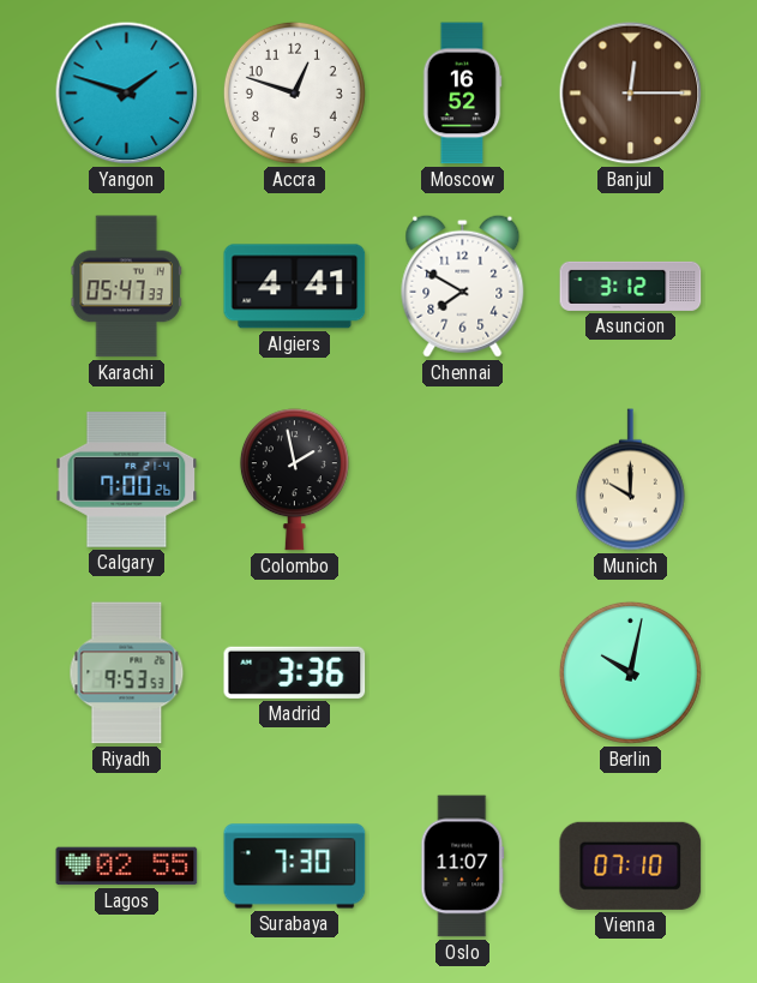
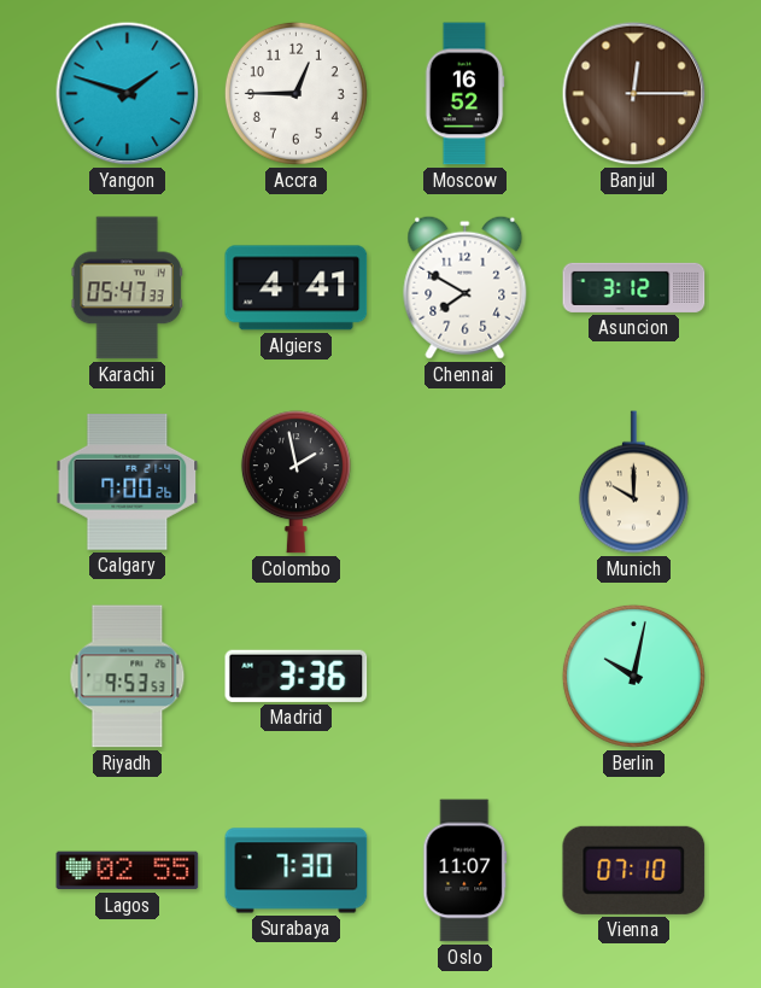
Accra: 12:48 -> 12:45
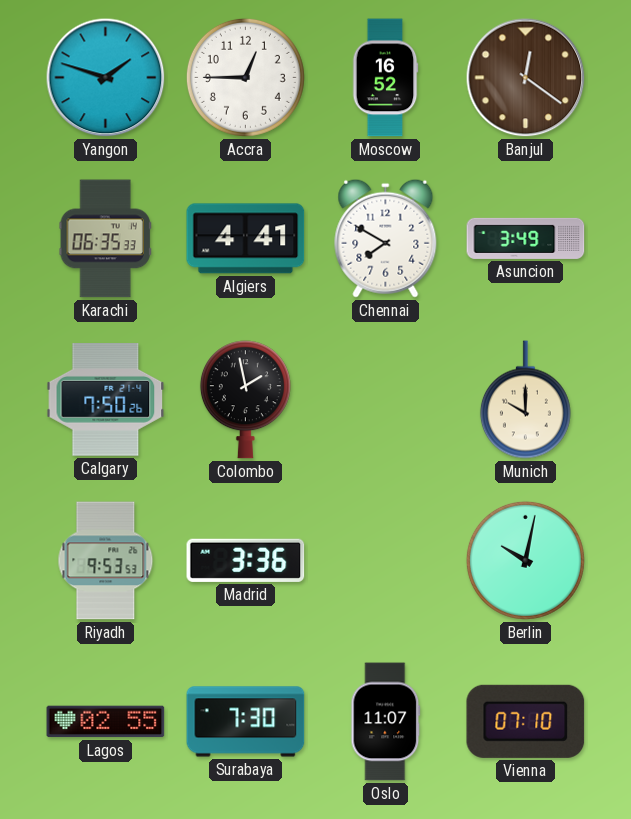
Banjul: 12:15 -> 12:21
Karachi: 05:47 -> 06:35
Asuncion: 3:12 -> 3:49
Calgary: 7:00 -> 7:50
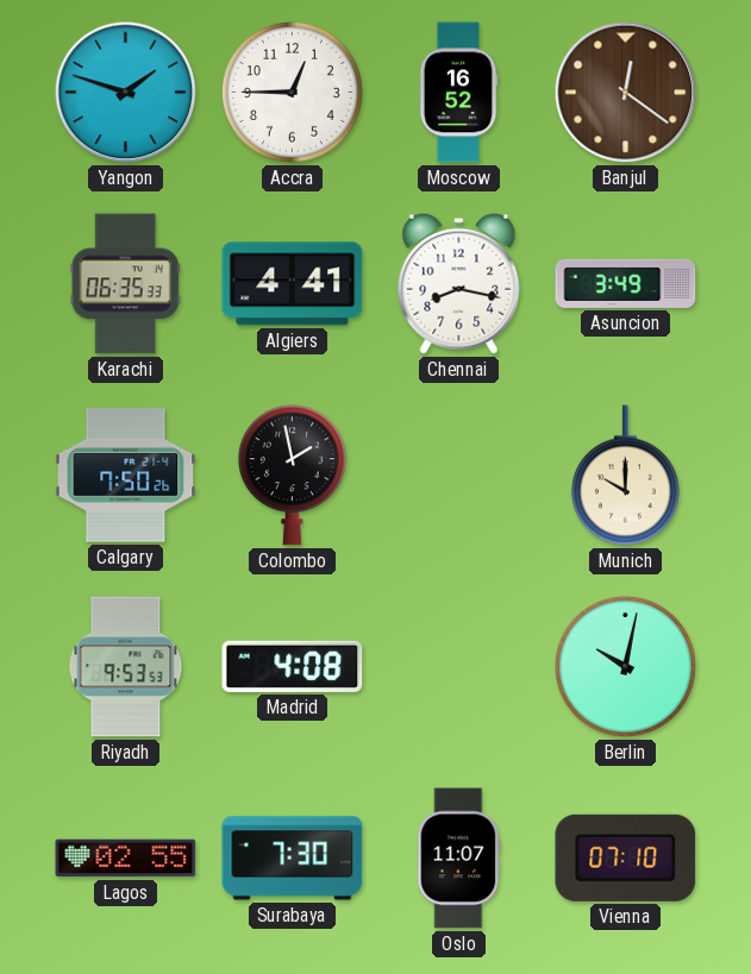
Chennai: 7:50 -> 8:17
Madrid: 3:36 -> 4:08
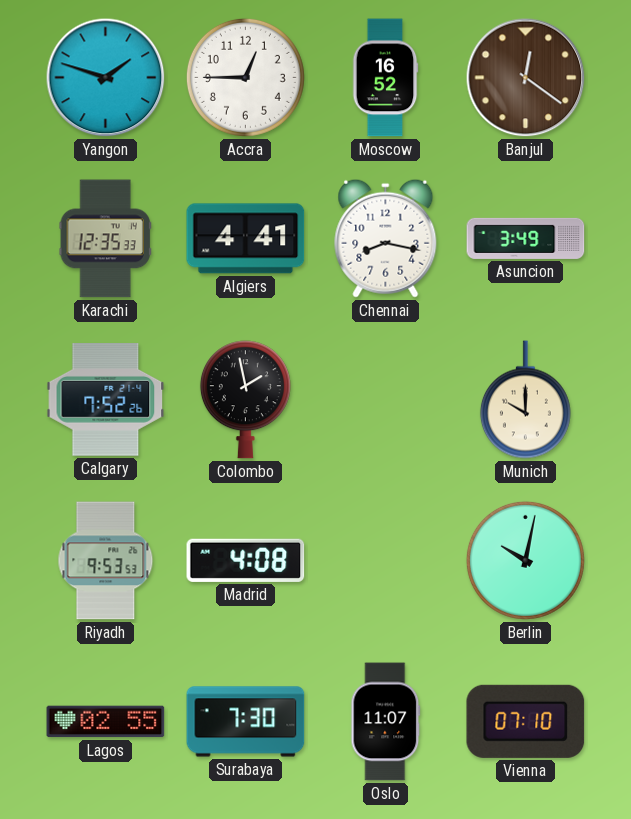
Karachi: 06:35 -> 12:35
Calgary: 7:50 -> 7:52
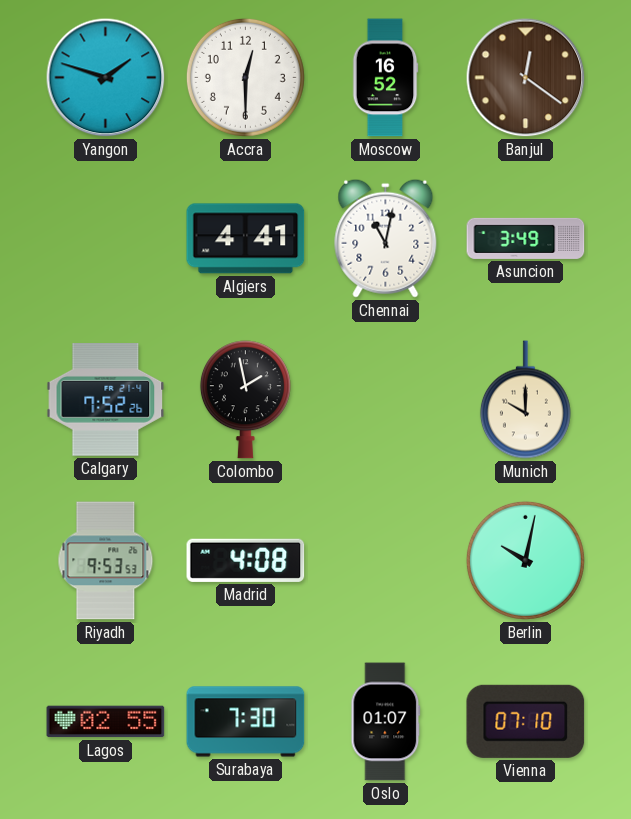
Accra: 12:45 -> 12:30
Karachi: 12:35 -> none
Chennai: 8:17 -> 11:02
Oslo: 11:07 -> 01:07
